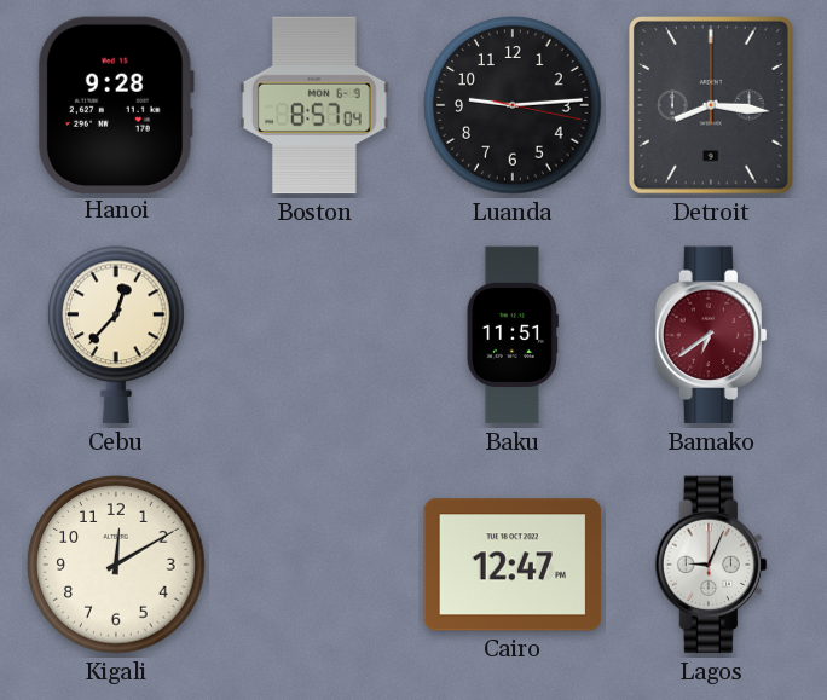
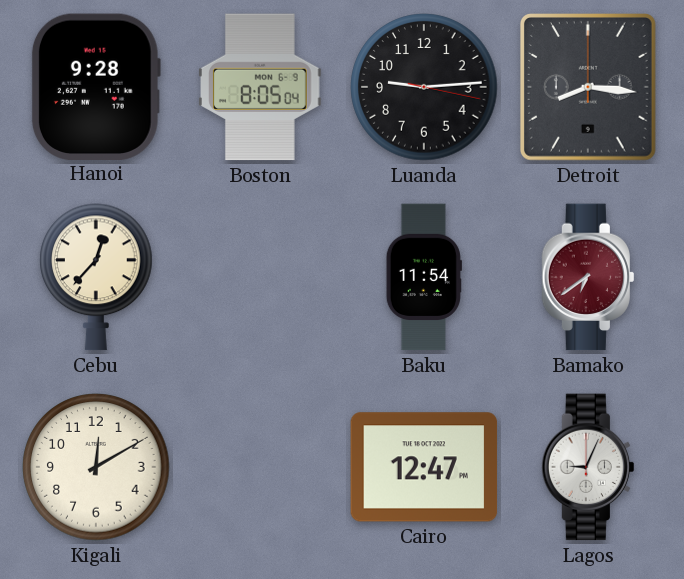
Boston: 8:57 -> 8:05
Baku: 11:51 -> 11:54
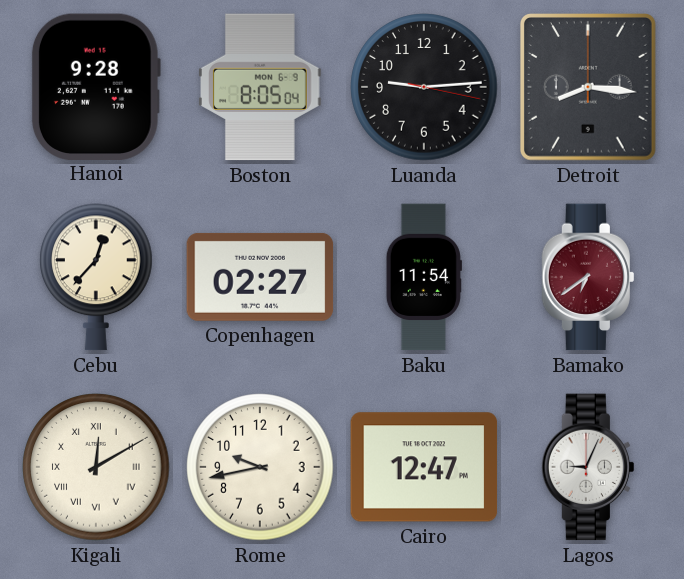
Copenhagen: none -> 02:27
Kigali numerals: Arabic -> Roman
Rome: none -> 9:43
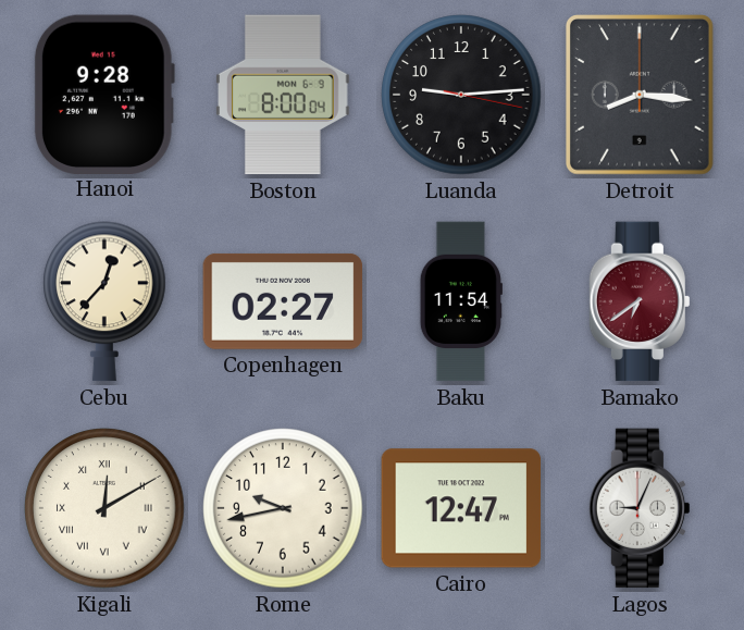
Boston: 8:05 -> 8:00
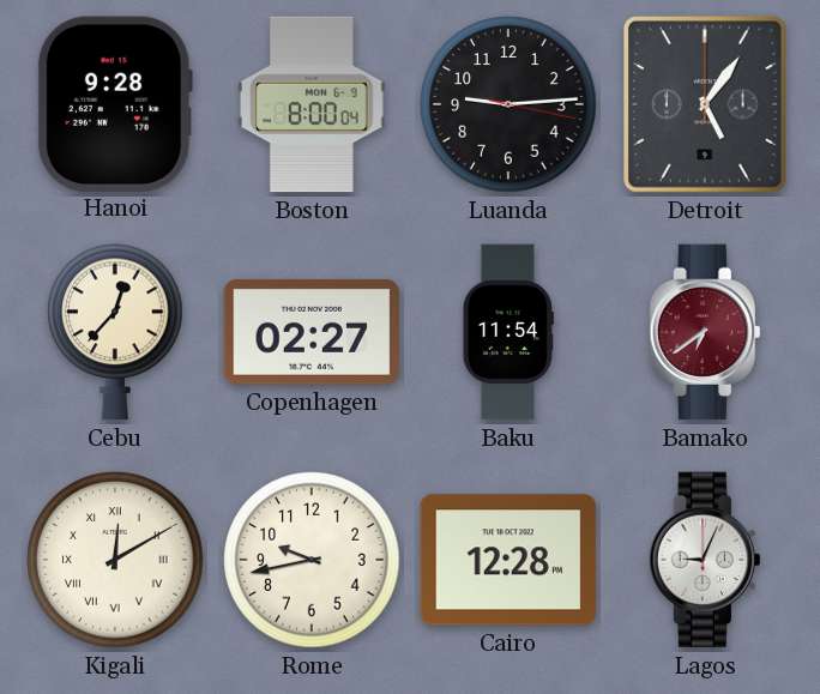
Detroit: 8:16 -> 5:06
Cairo: 12:47 -> 12:28
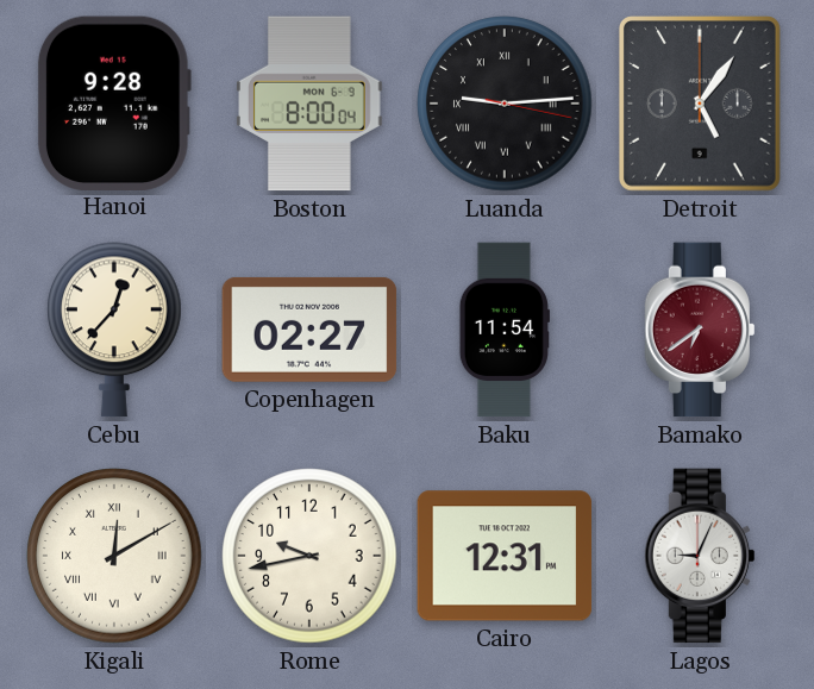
Luanda numerals: Arabic -> Roman
Cairo: 12:28 -> 12:31
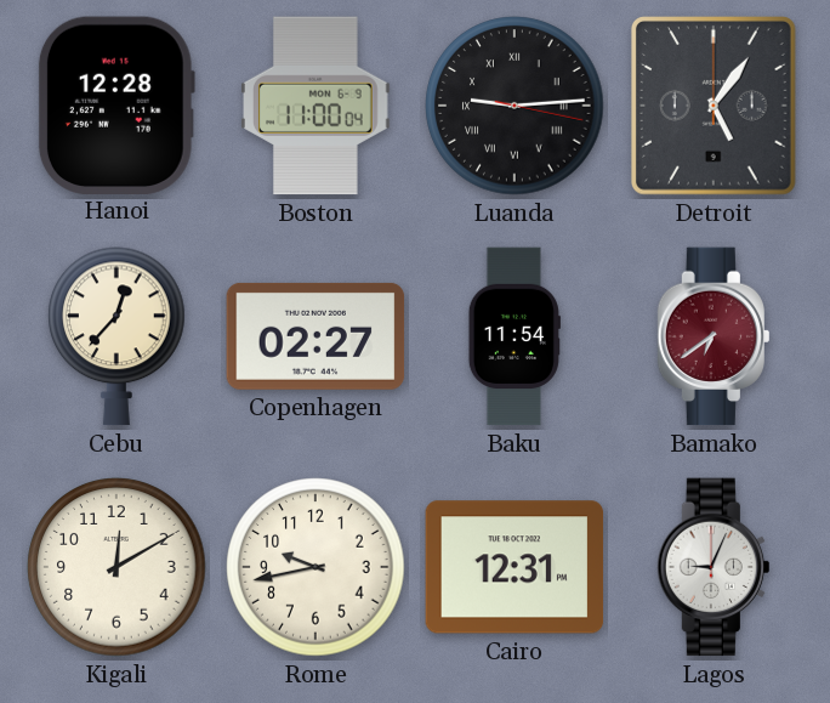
Hanoi: 9:28 -> 12:28
Boston: 8:00 -> 11:00
Kigali numerals: Roman -> Arabic
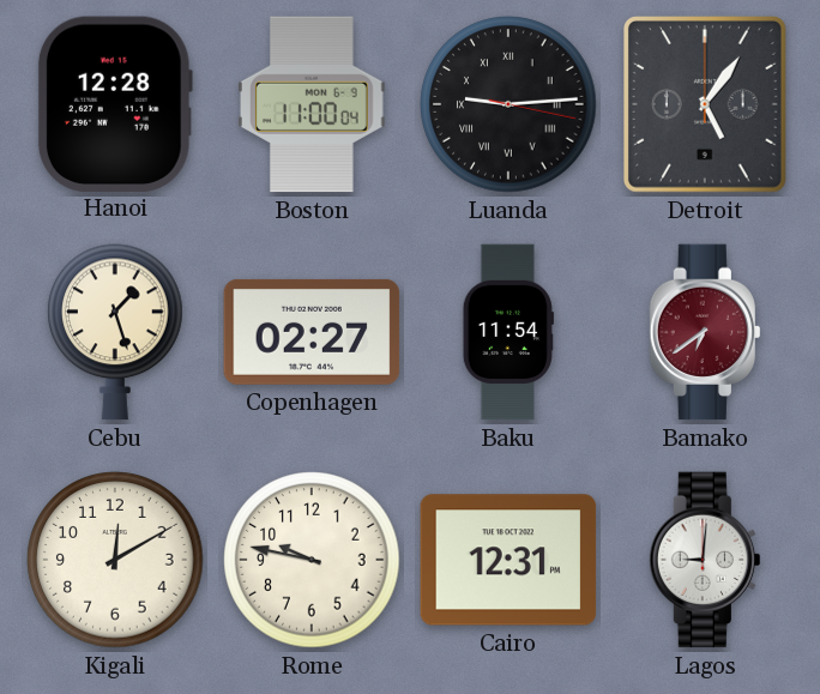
Cebu: 12:37 -> 1:27
Rome: 9:43 -> 9:47
Lagos: 9:04 -> 9:01
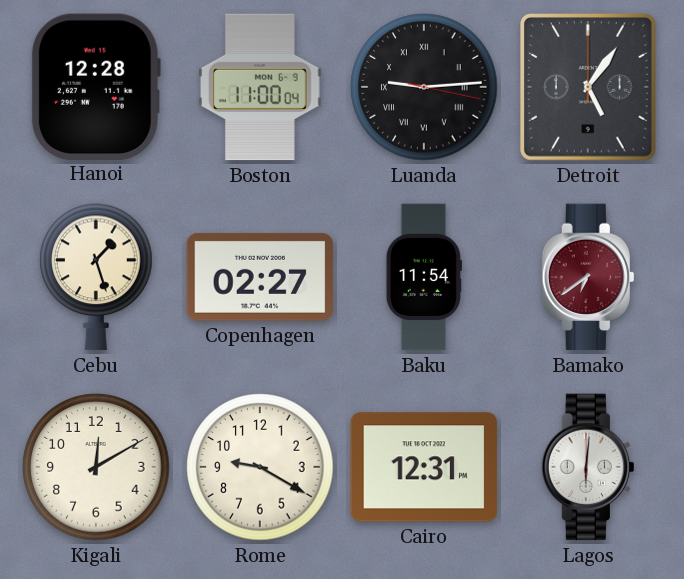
Rome: 9:47 -> 9:20
Lagos: 9:01 -> 6:01
